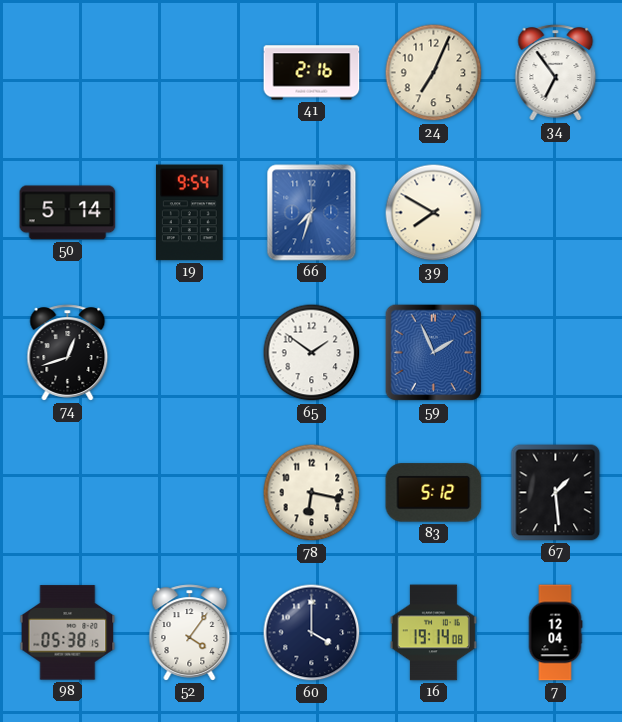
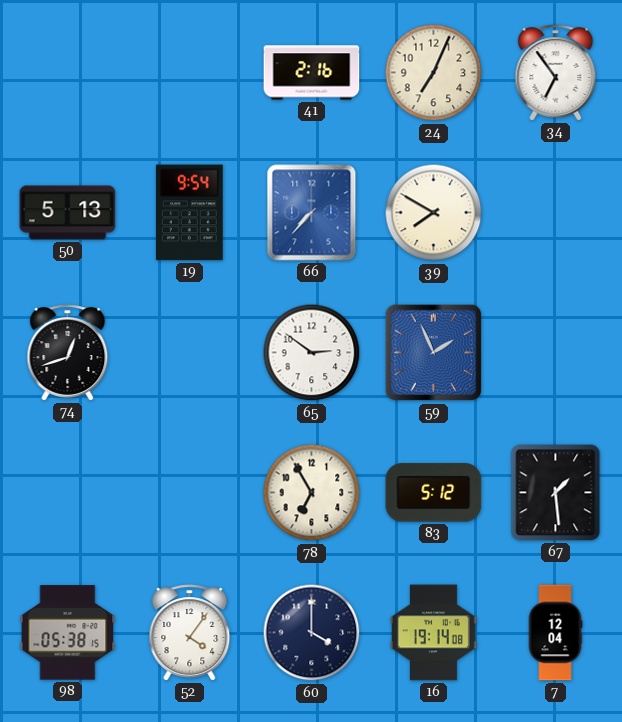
50: 5:14 -> 5:13
66: 7:33 -> 7:37
65: 1:51 -> 2:51
78: 6:17 -> 6:55
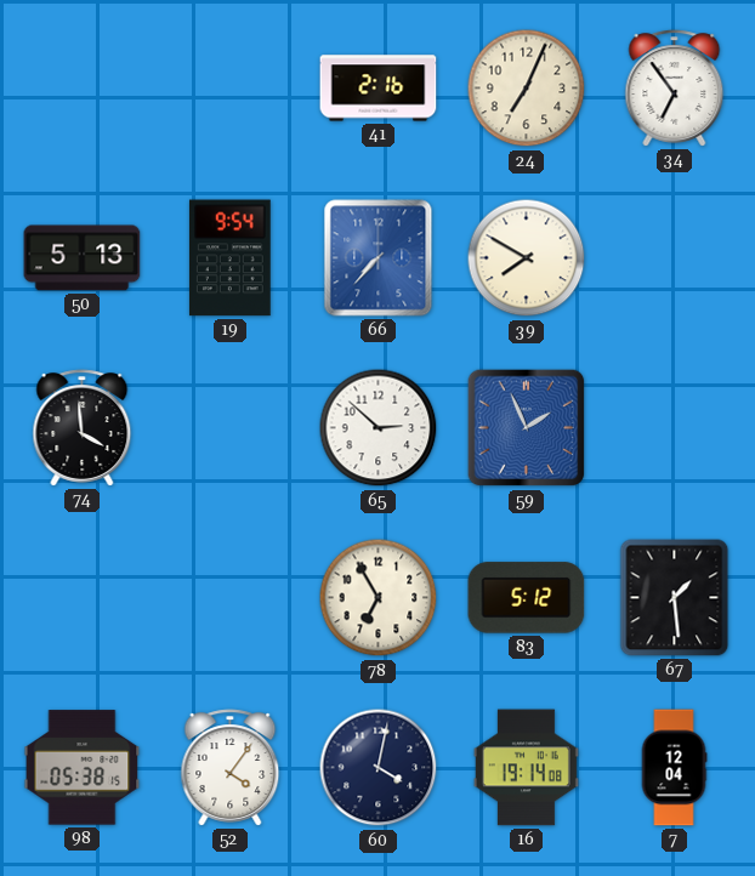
74: 12:42 -> 3:59
65: 2:51 -> 2:52
60: 4:00 -> 4:02
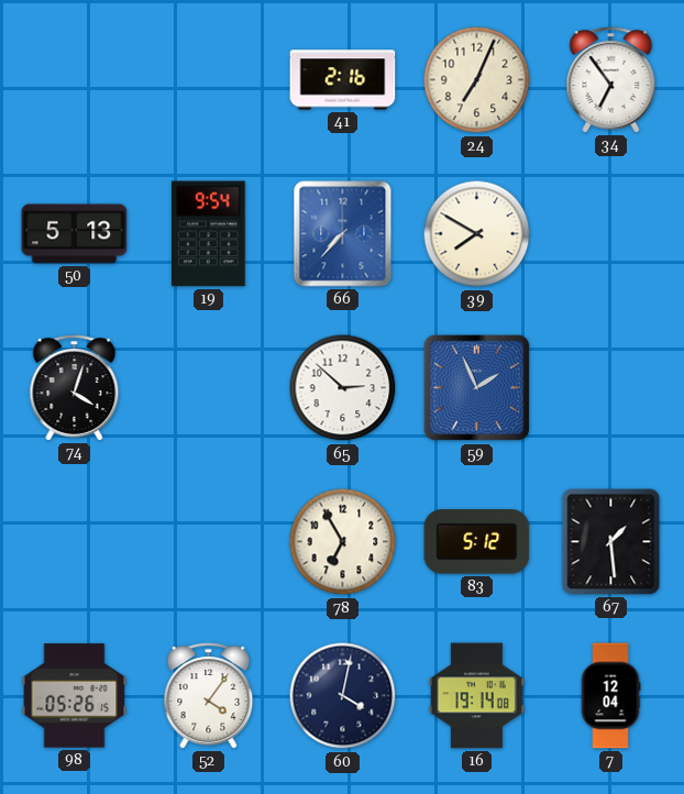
74: 3:59 -> 4:03
98: 05:38 -> 05:26
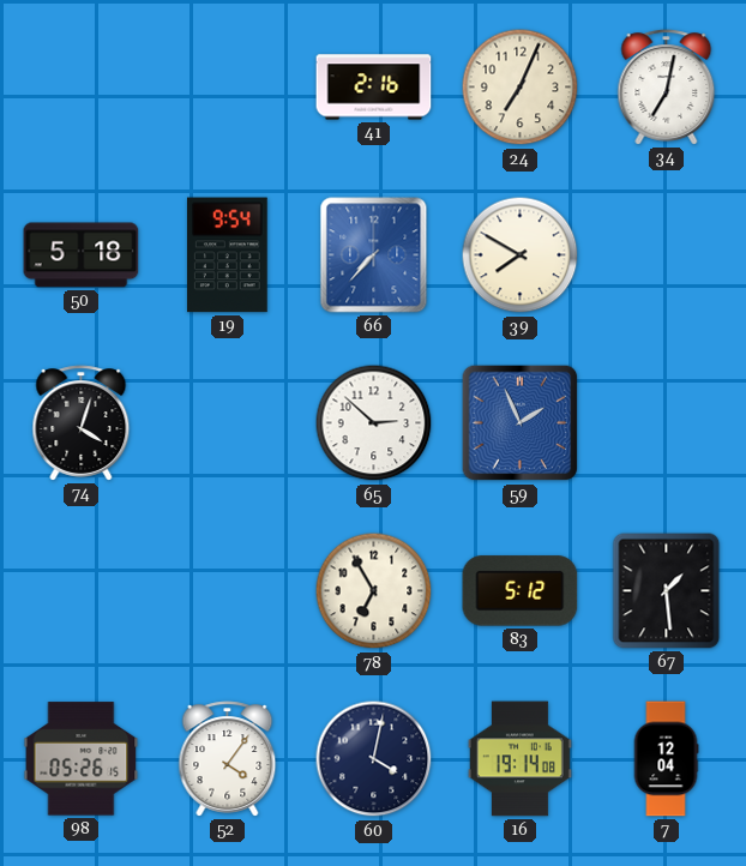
34: 6:54 -> 7:02
50: 5:13 -> 5:18
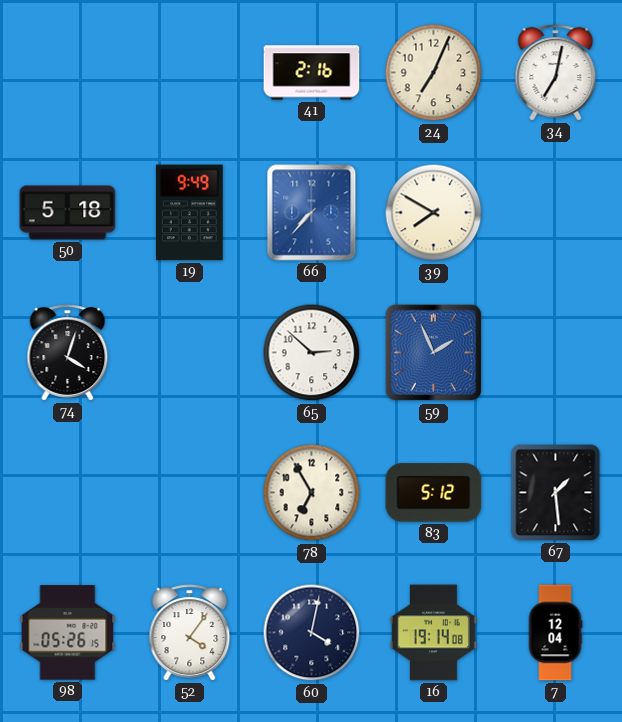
19: 9:54 -> 9:49
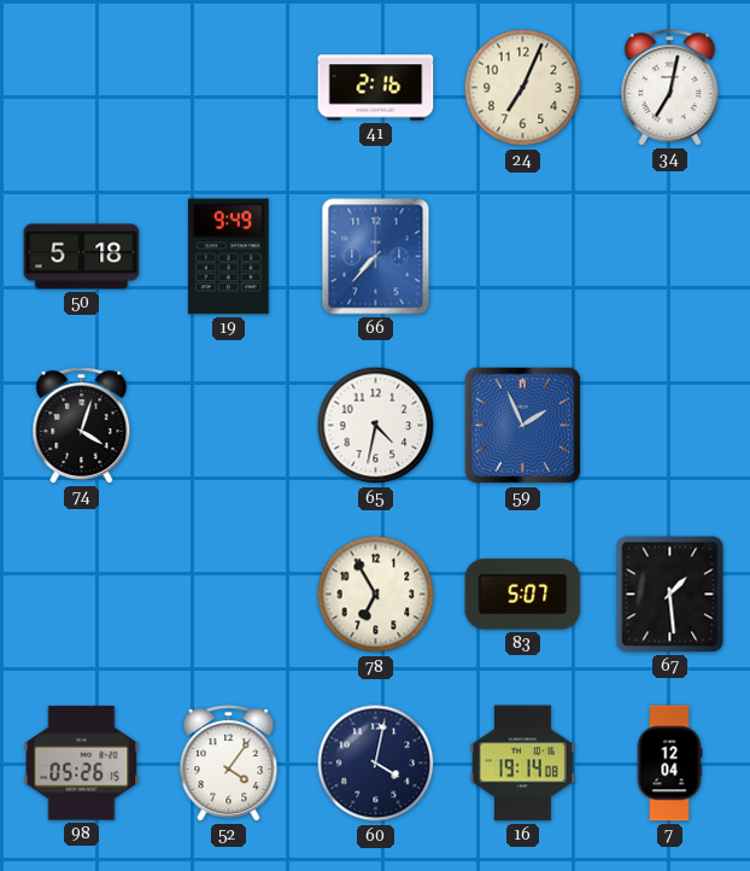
39: 7:50 -> none
65: 2:52 -> 4:32
83: 5:12 -> 5:07
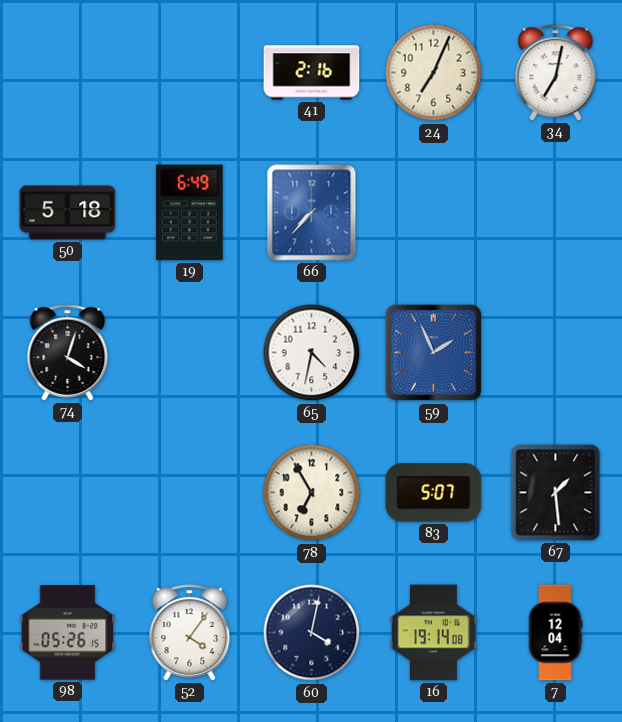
19: 9:49 -> 6:49
